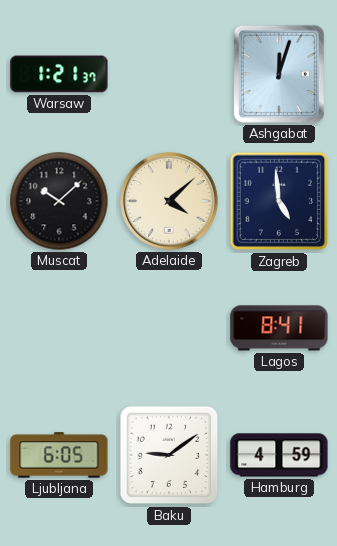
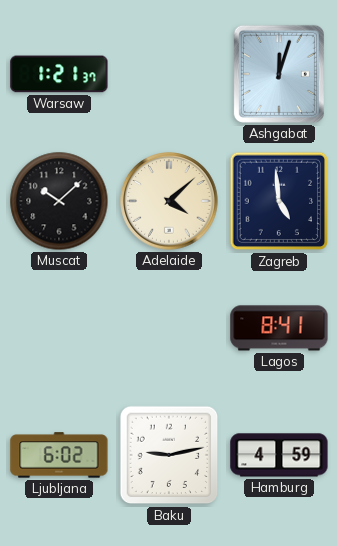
Ljubljana: 6:05 -> 6:02
Baku: 9:09 -> 9:13
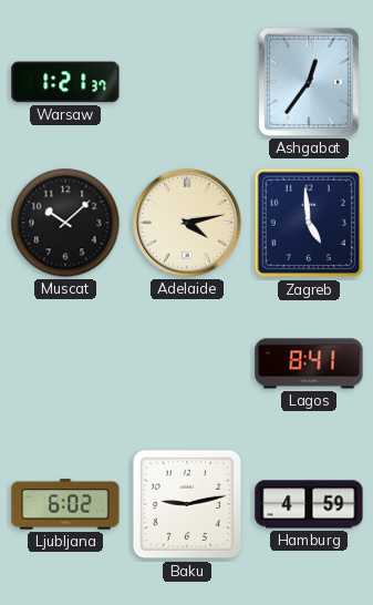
Ashgabat: 12:03 -> 12:36
Adelaide: 4:08 -> 4:13
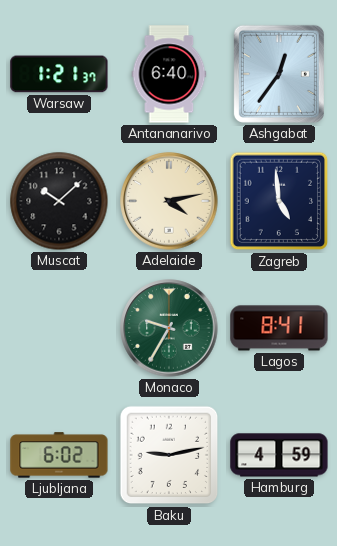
Antananarivo: none -> 6:40
Monaco: none -> 9:35
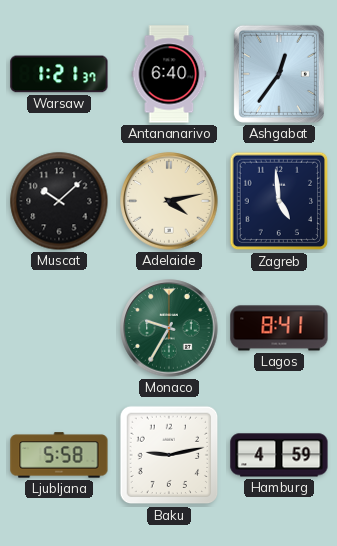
Ljubljana: 6:02 -> 5:58
